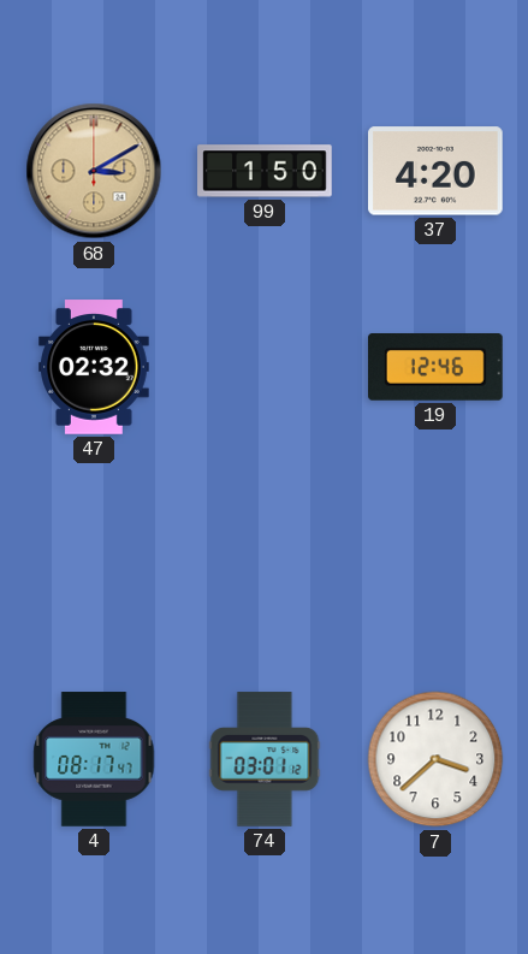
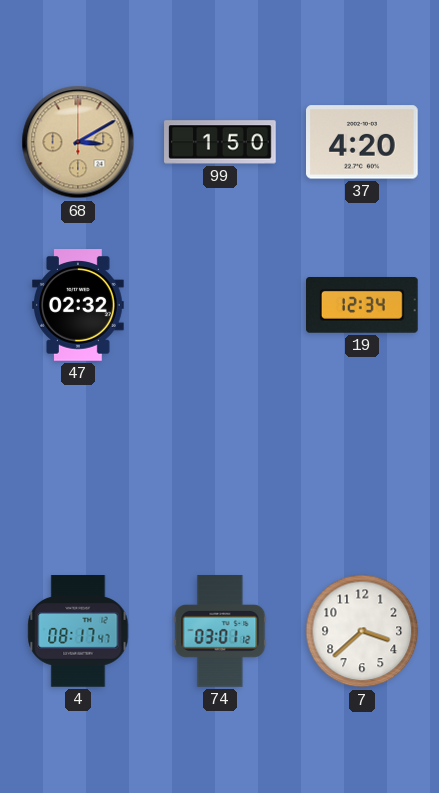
19: 12:46 -> 12:34
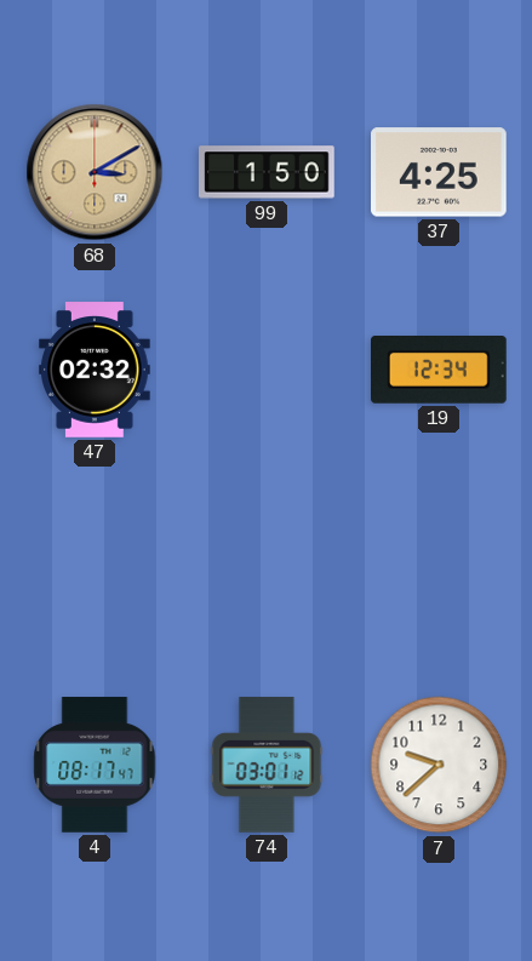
37: 4:20 -> 4:25
7: 3:38 -> 9:38
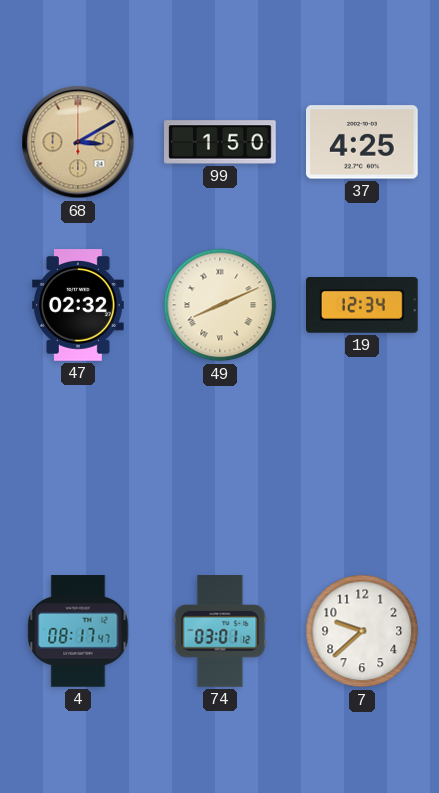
49: none -> 8:11
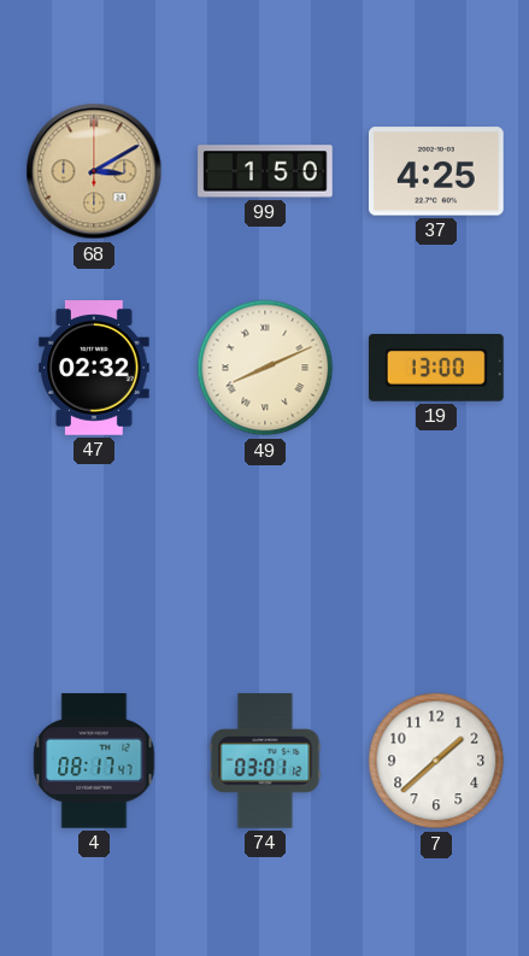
19: 12:34 -> 13:00
7: 9:38 -> 1:38
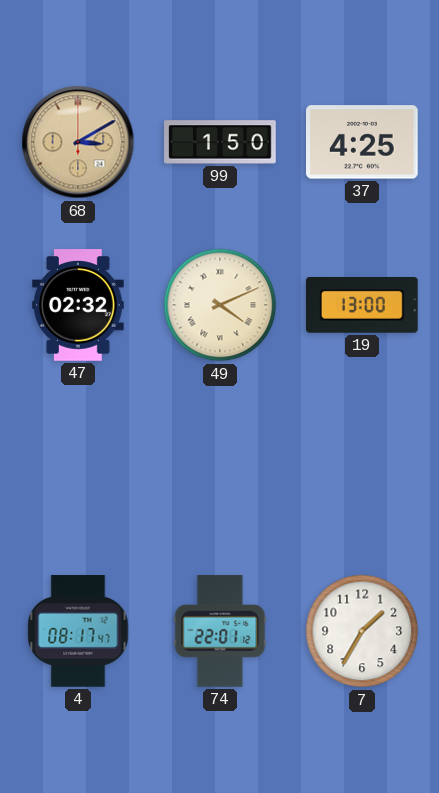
49: 8:11 -> 4:11
74: 03:01 -> 22:01
7: 1:38 -> 1:35
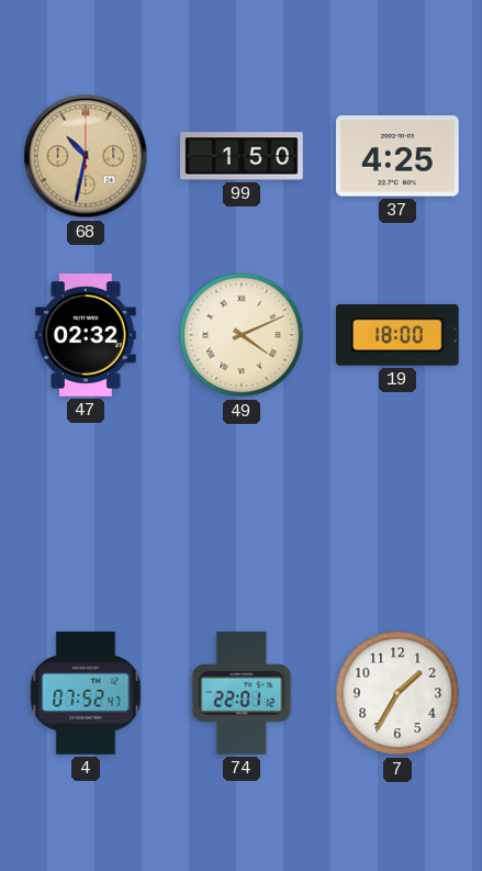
68: 3:10 -> 10:32
19: 13:00 -> 18:00
4: 08:17 -> 07:52
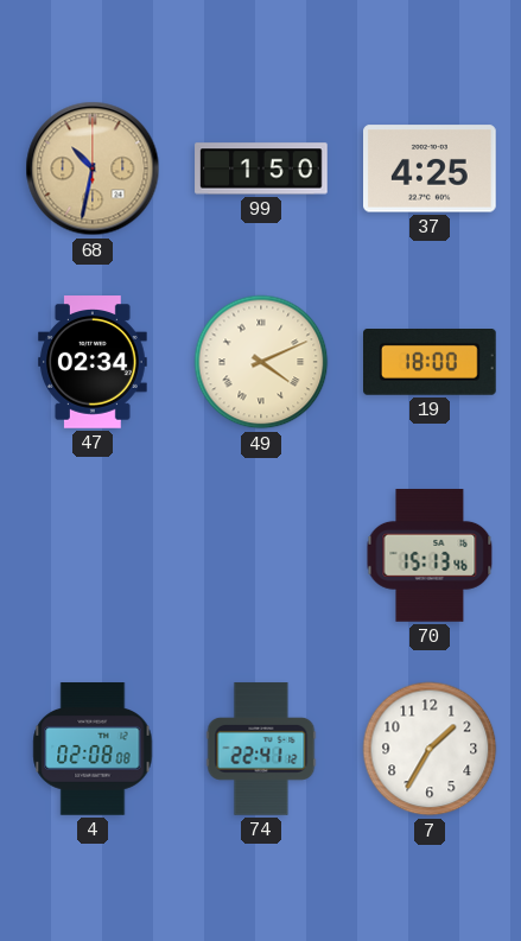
47: 02:32 -> 02:34
70: none -> 15:13
4: 07:52 -> 02:08
74: 22:01 -> 22:41
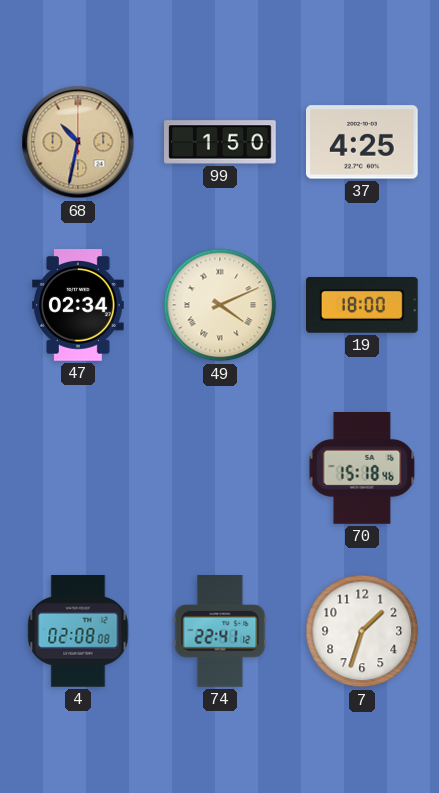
70: 15:13 -> 15:18
7: 1:35 -> 1:33
